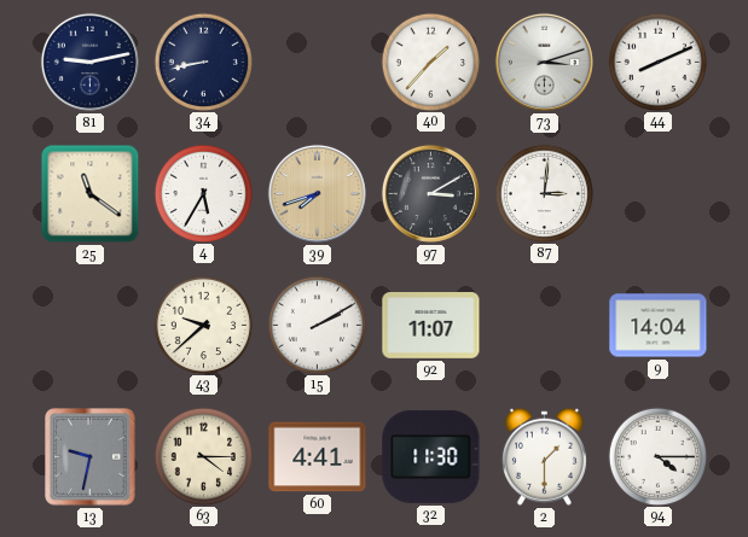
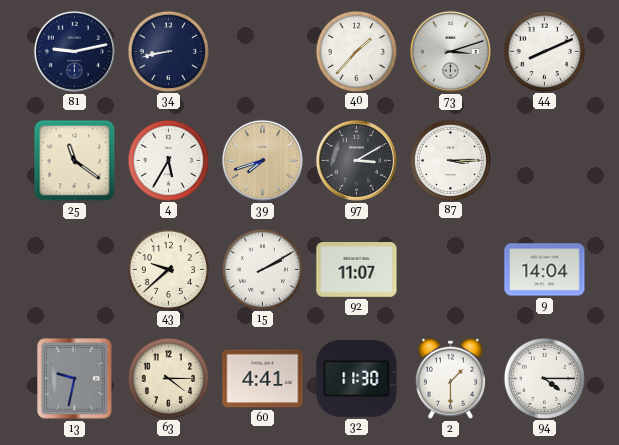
87: 3:01 -> 3:15
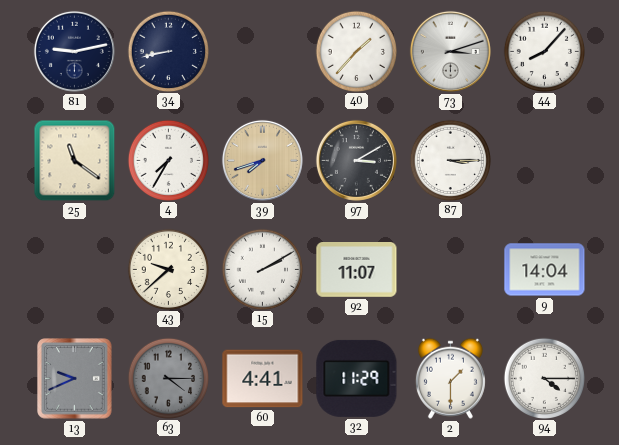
44: 8:11 -> 8:07
4: 5:35 -> 7:35
13: 9:32 -> 9:41
63 dial: cream -> grey
32: 11:30 -> 11:29
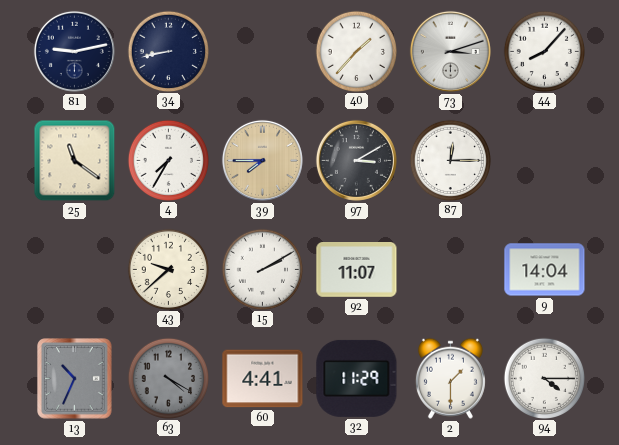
39: 7:42 -> 7:45
87: 3:15 -> 12:15
13: 9:41 -> 10:34
63: 4:15 -> 4:20
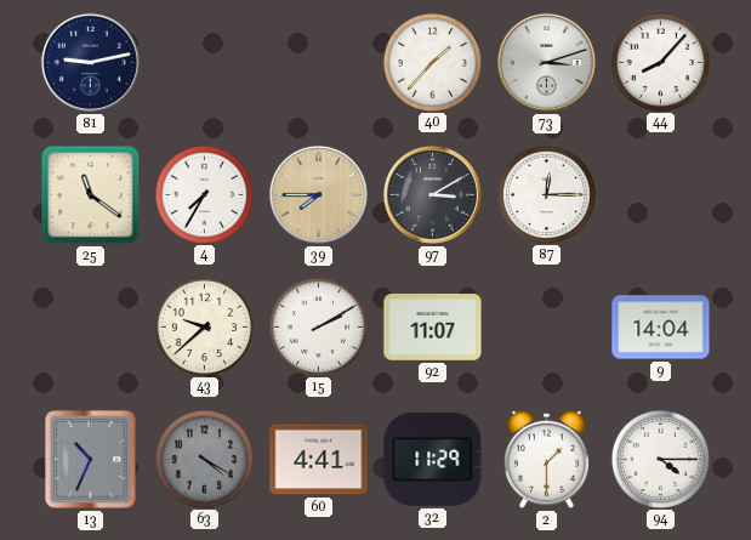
34: 8:43 -> none
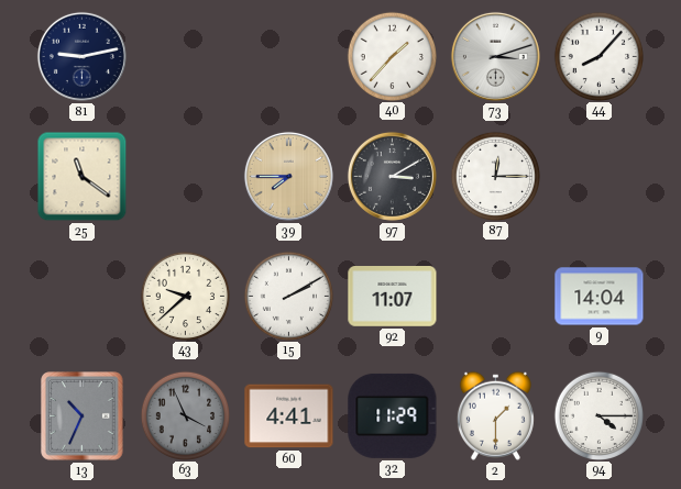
4: 7:35 -> none
63: 4:20 -> 3:56
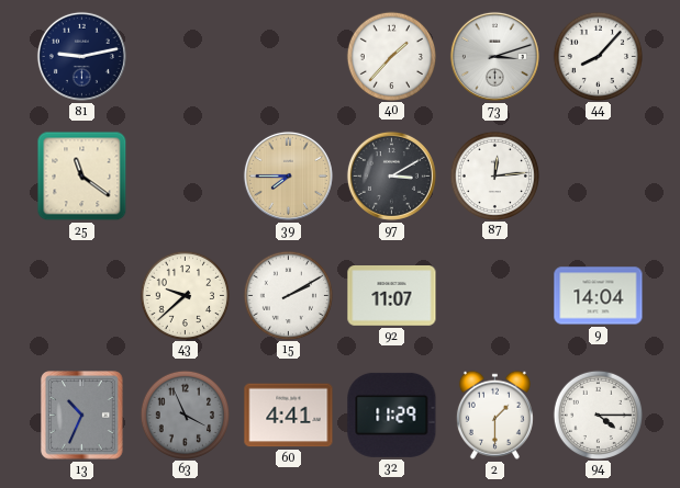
87: 12:15 -> 12:14
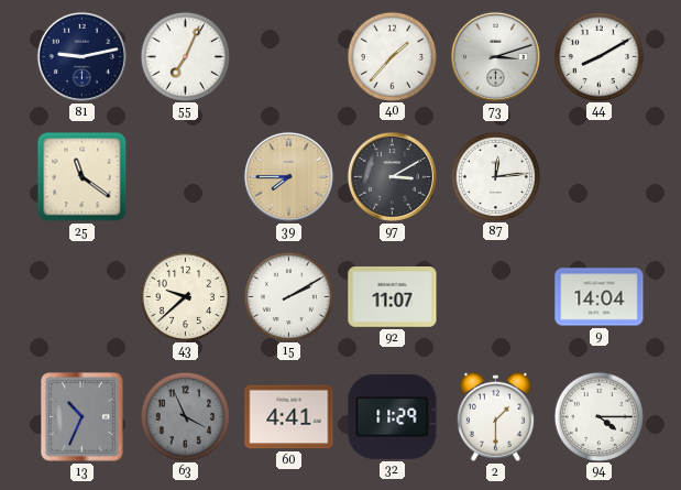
55: none -> 7:04
44: 8:07 -> 8:10
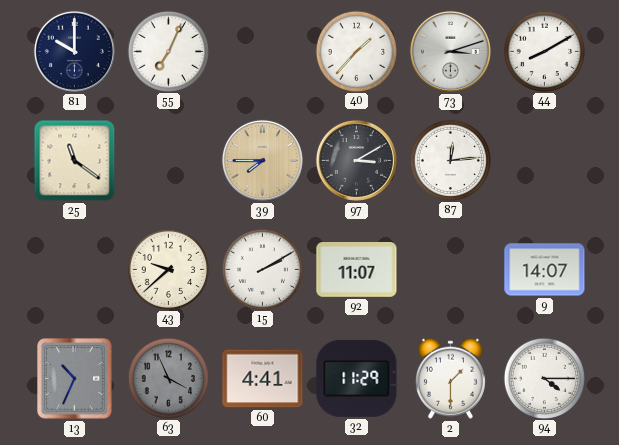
81: 9:13 -> 10:00
9: 14:04 -> 14:07
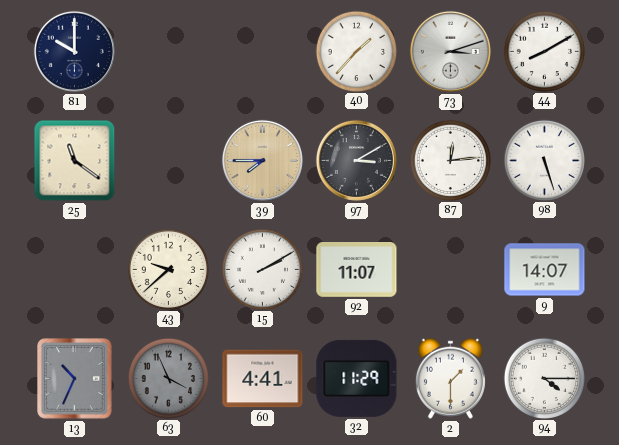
55: 7:04 -> none
98: none -> 5:27
